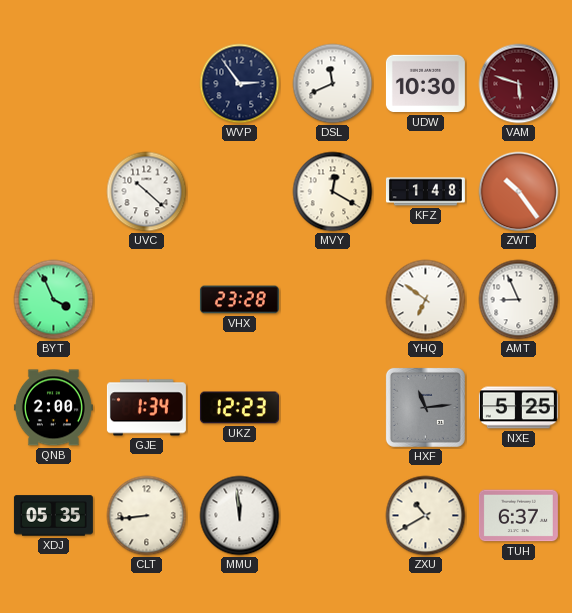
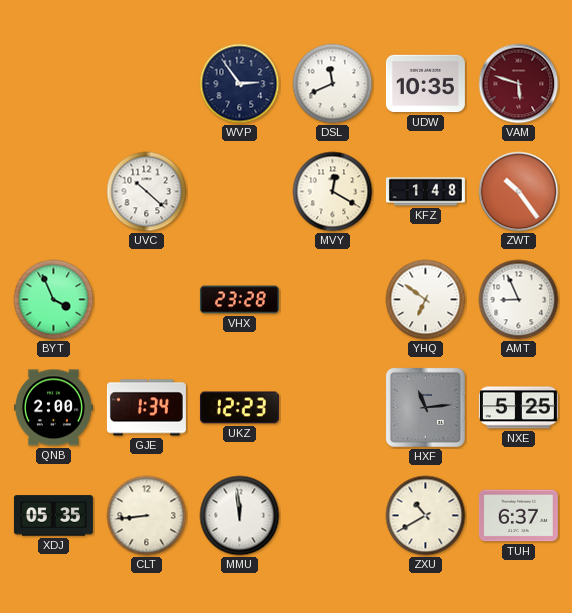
UDW: 10:30 -> 10:35
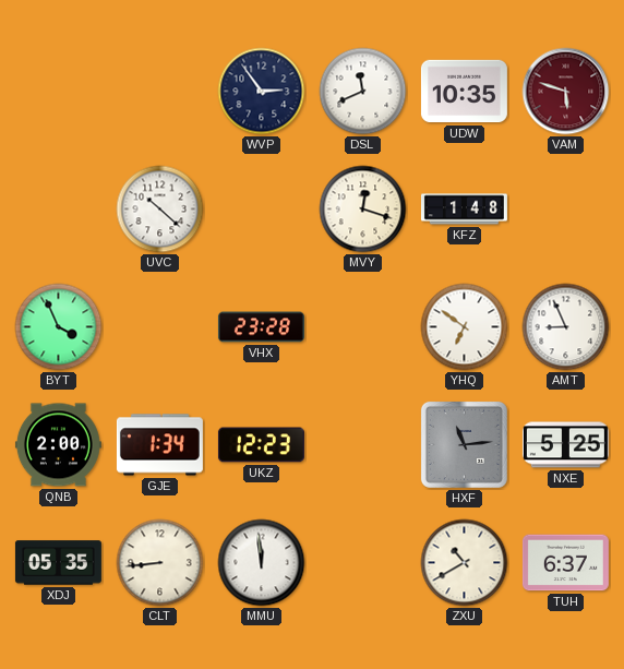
MVY: 12:20 -> 12:18
ZWT: 10:24 -> none
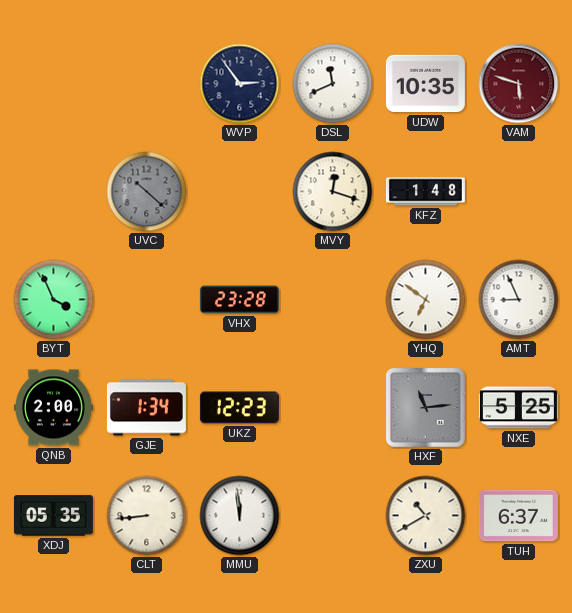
UVC dial: white -> grey
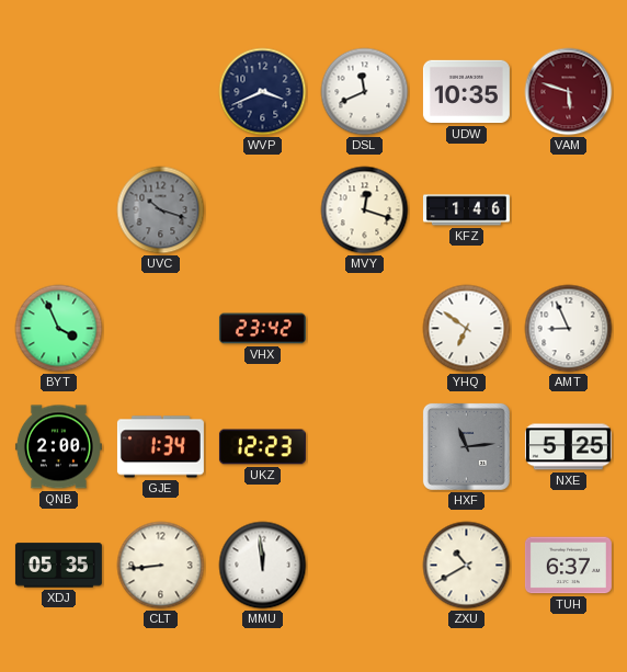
WVP: 2:54 -> 3:41
UVC: 10:22 -> 10:18
KFZ: 1:48 -> 1:46
VHX: 23:28 -> 23:42
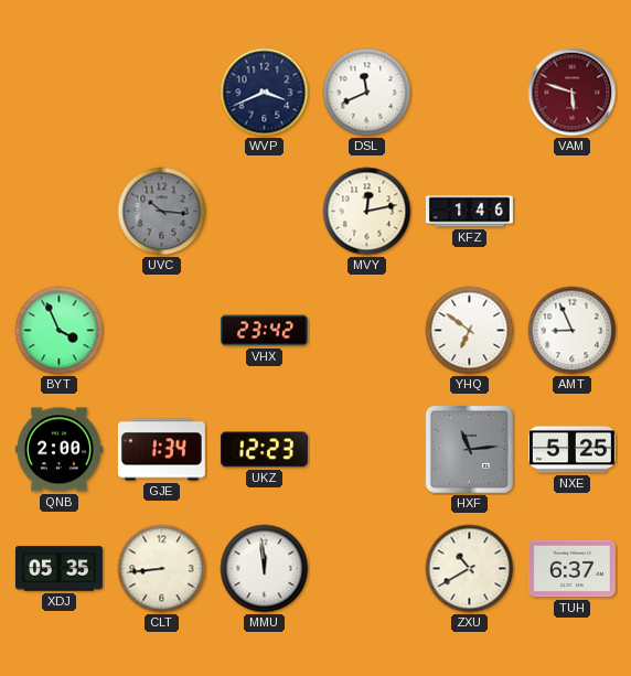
UDW: 10:35 -> none
UVC: 10:18 -> 10:16
MVY: 12:18 -> 12:13
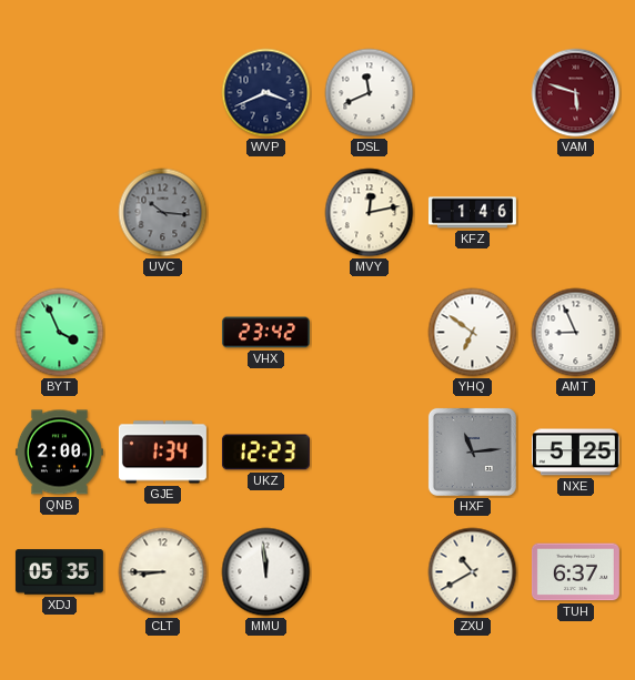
CLT: 8:44 -> 8:45
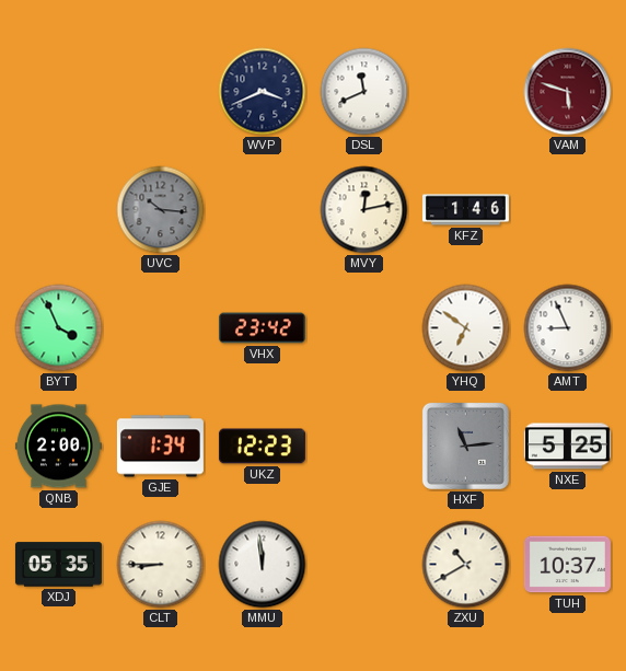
TUH: 6:37 -> 10:37
